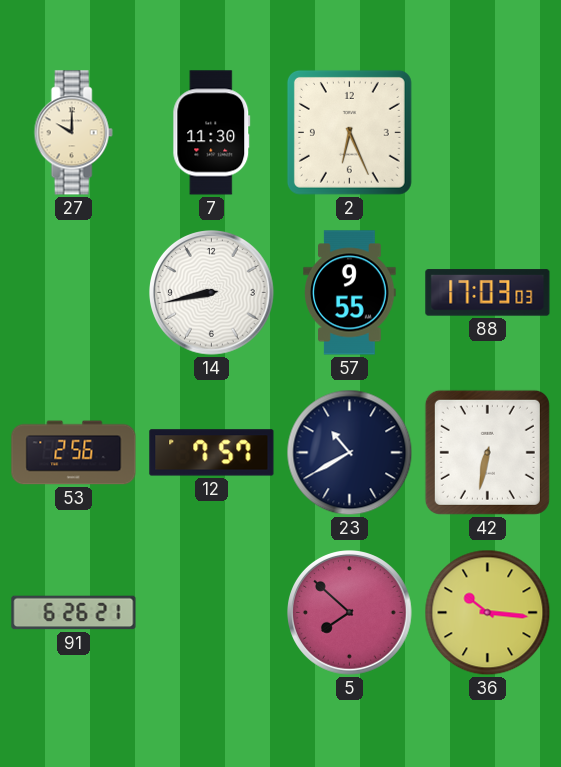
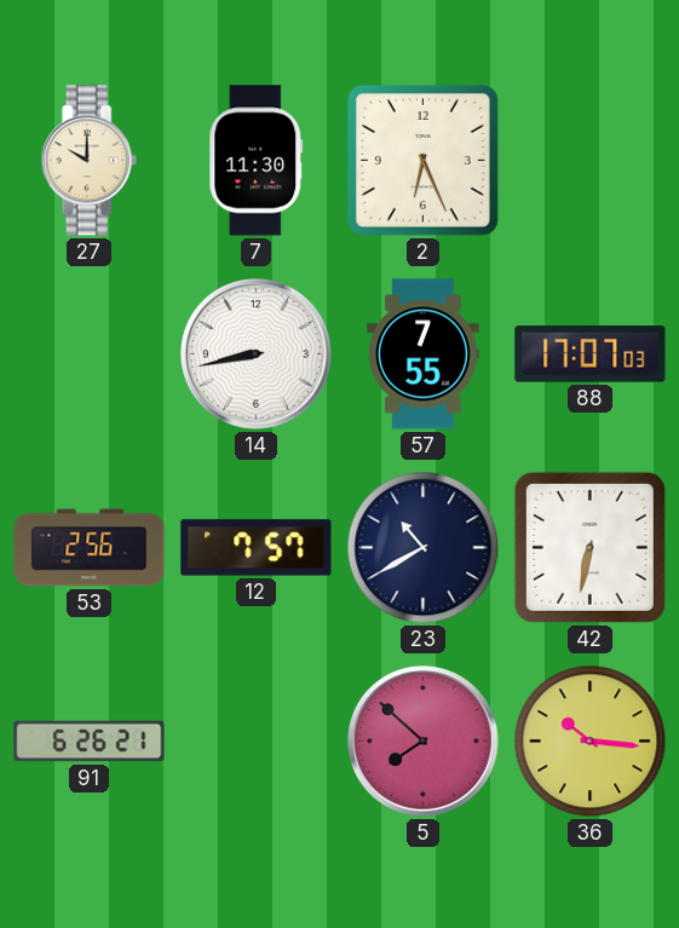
57: 9:55 -> 7:55
88: 17:03 -> 17:07
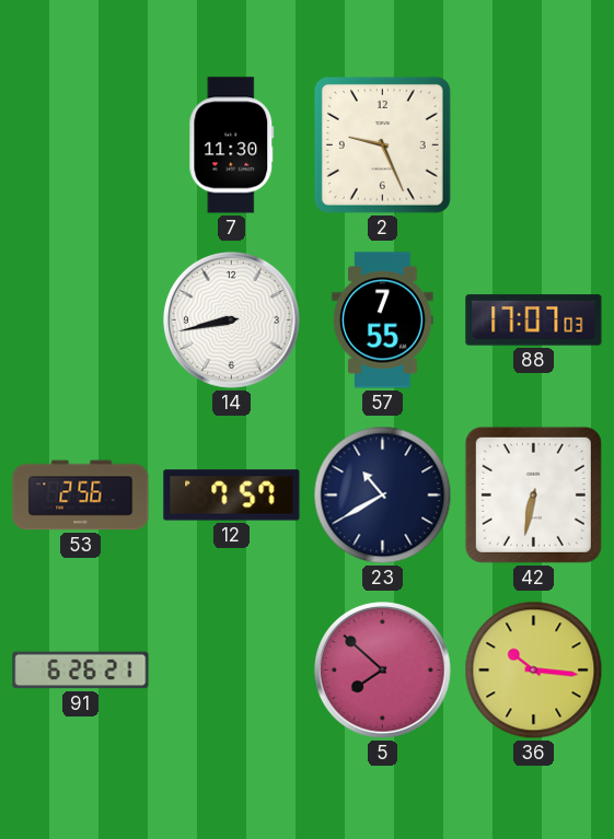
27: 10:00 -> none
2: 6:26 -> 9:26
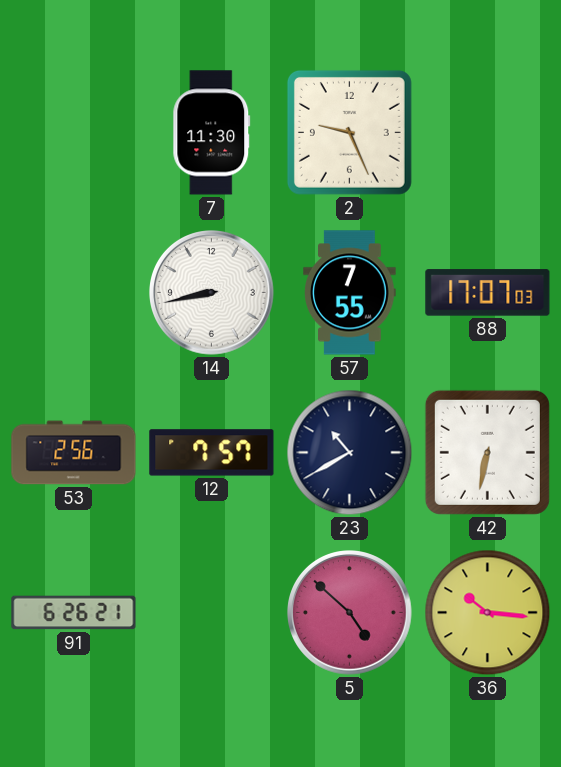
5: 7:52 -> 4:52
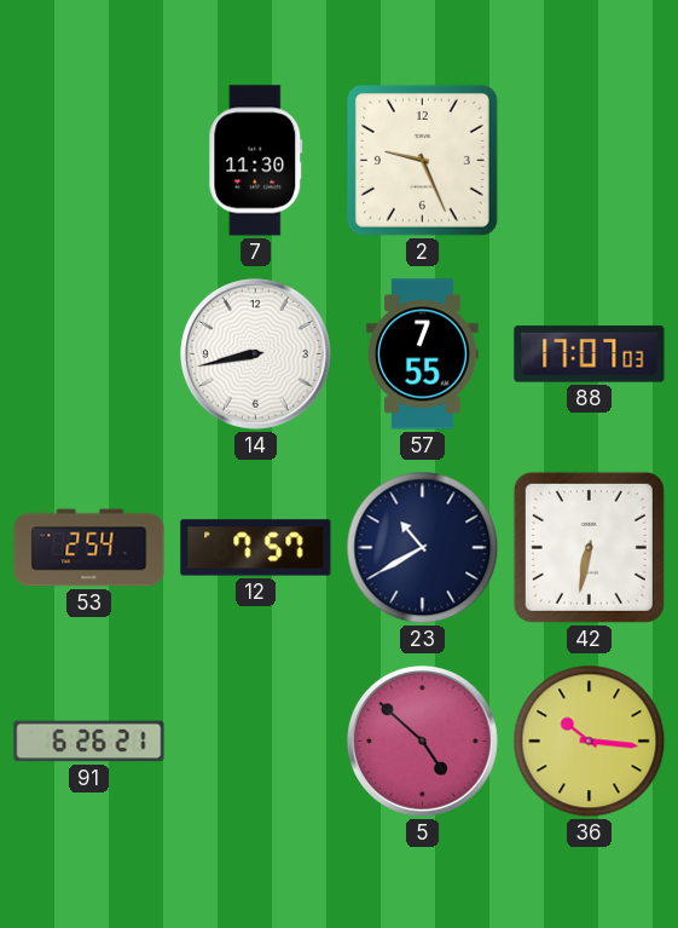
53: 2:56 -> 2:54
